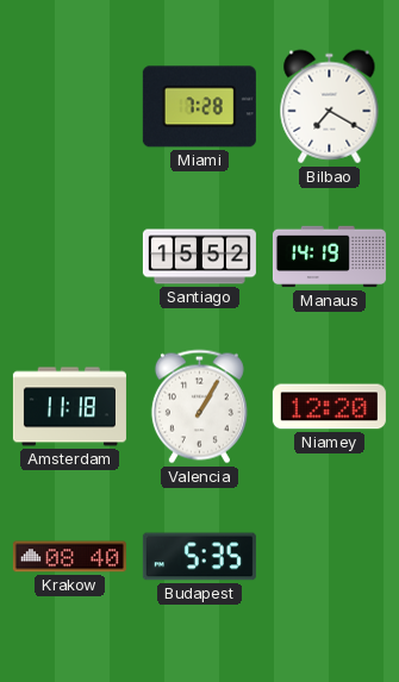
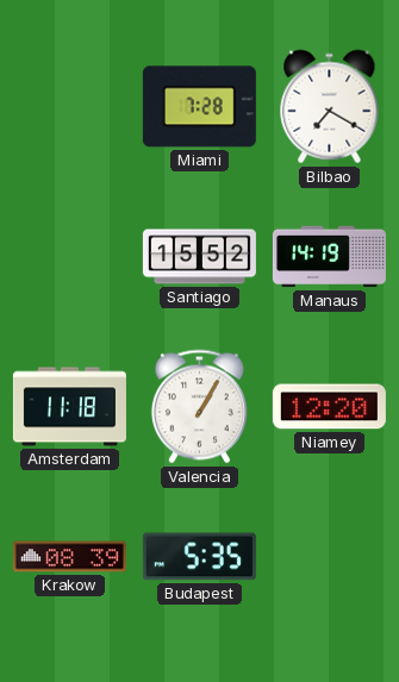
Krakow: 08:40 -> 08:39
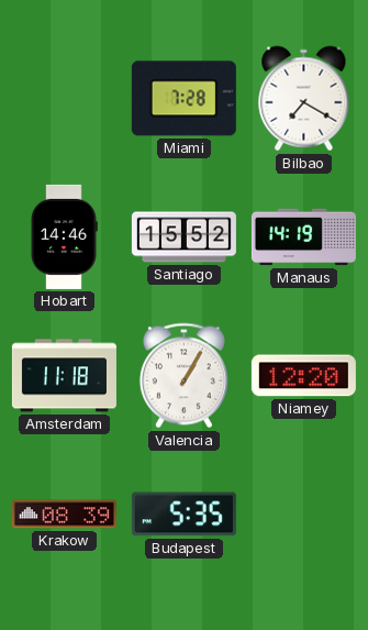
Hobart: none -> 14:46
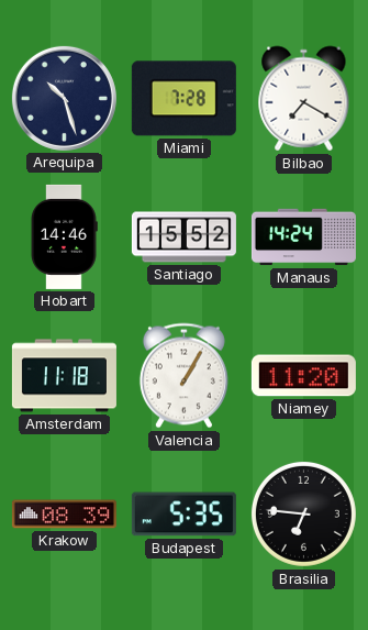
Arequipa: none -> 10:27
Manaus: 14:19 -> 14:24
Niamey: 12:20 -> 11:20
Brasilia: none -> 6:46
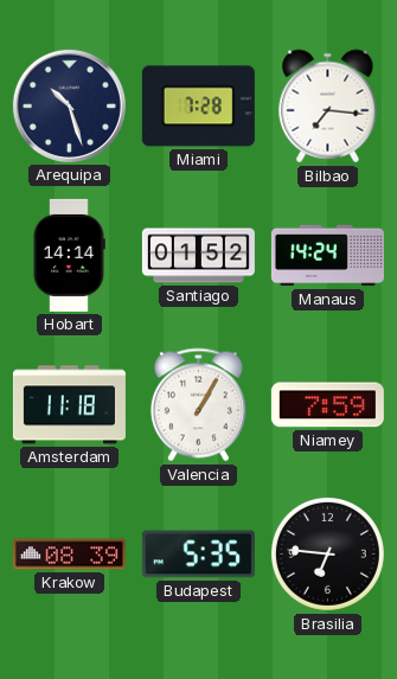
Bilbao: 7:20 -> 7:16
Hobart: 14:46 -> 14:14
Santiago: 15:52 -> 01:52
Niamey: 11:20 -> 7:59
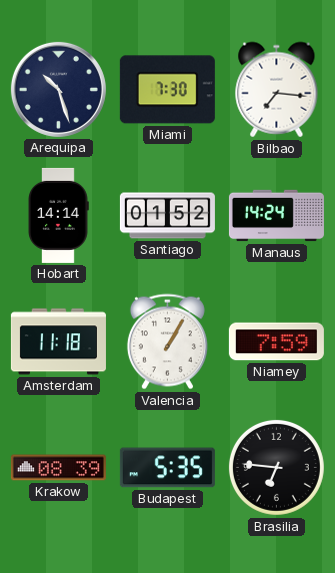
Miami: 7:28 -> 7:30
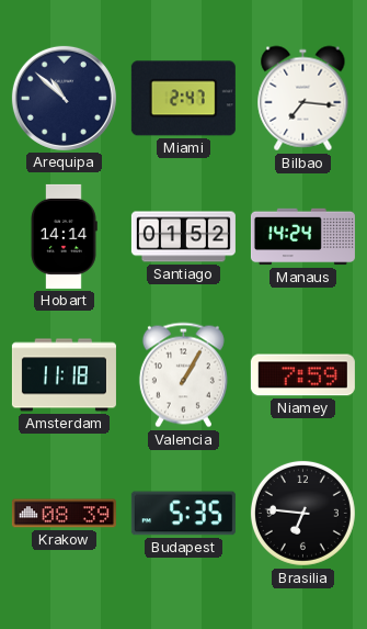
Arequipa: 10:27 -> 10:52
Miami: 7:30 -> 2:47
